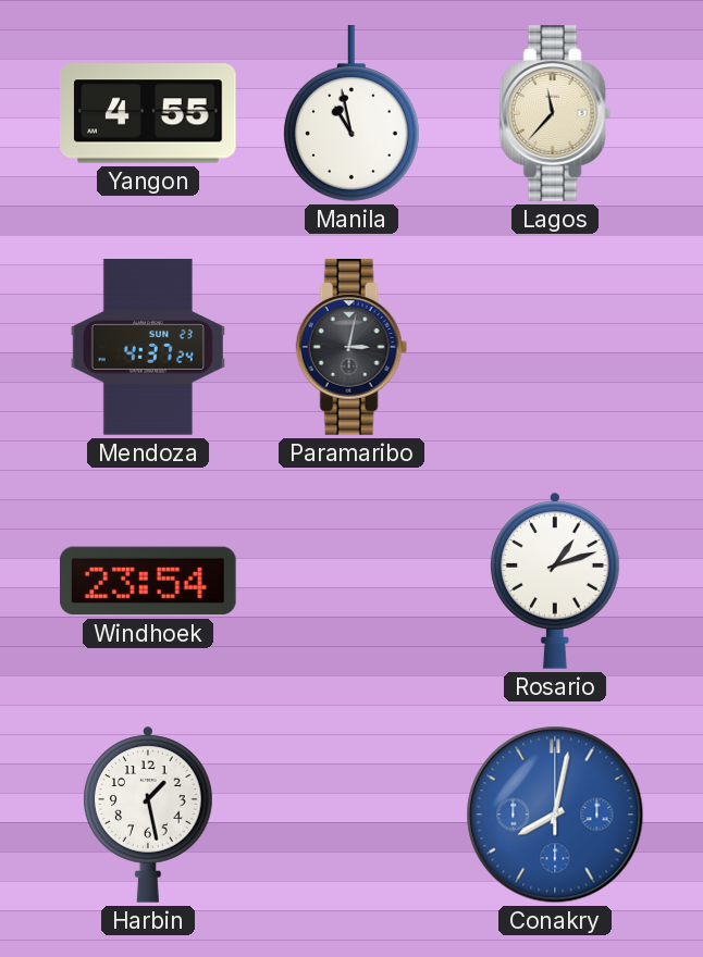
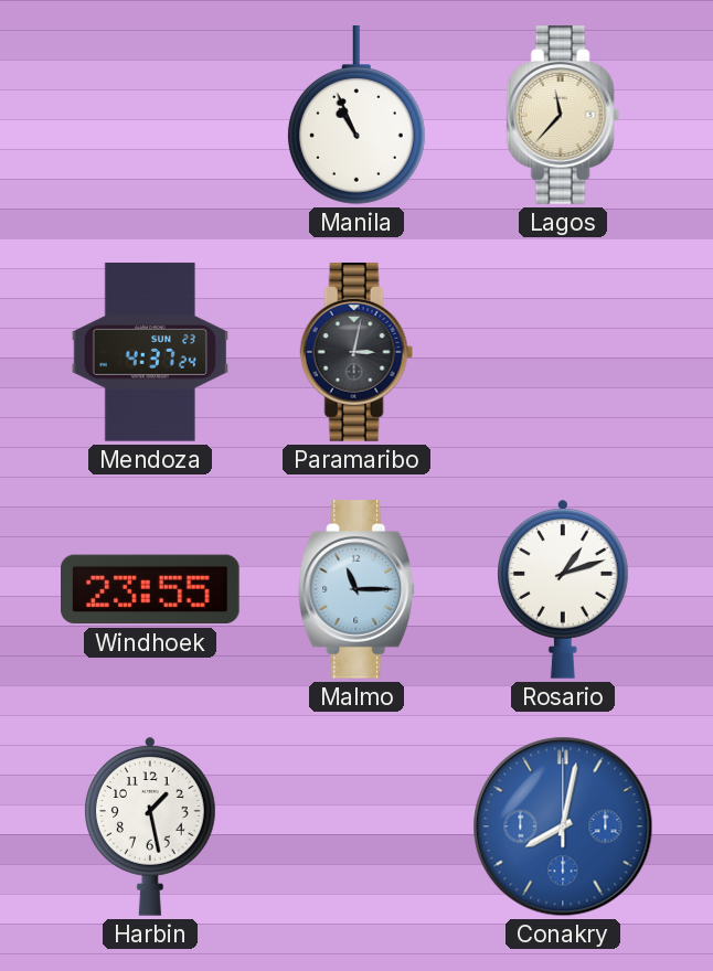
Yangon: 4:55 -> none
Manila: 10:58 -> 10:56
Windhoek: 23:54 -> 23:55
Malmo: none -> 11:15
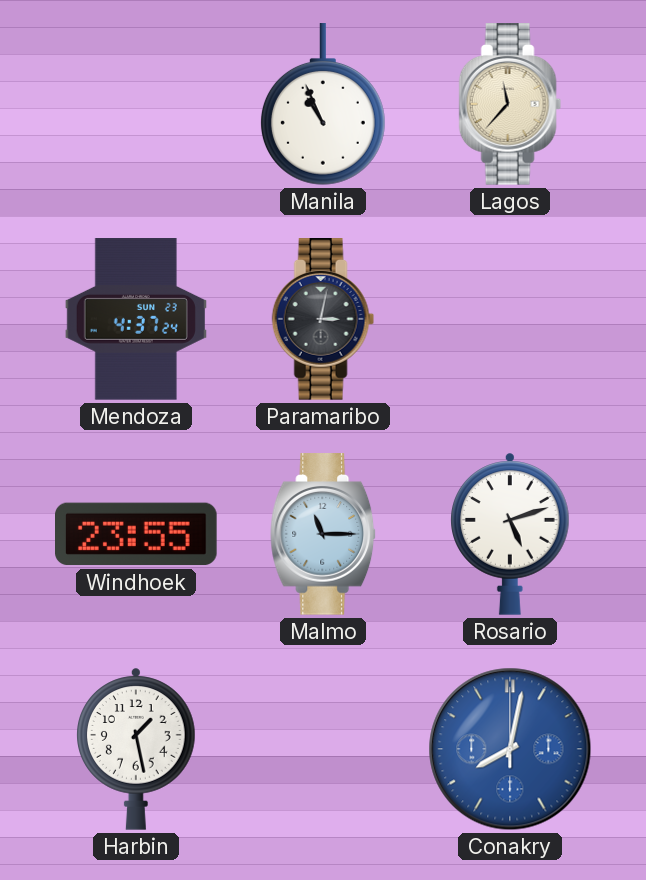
Rosario: 1:12 -> 5:12
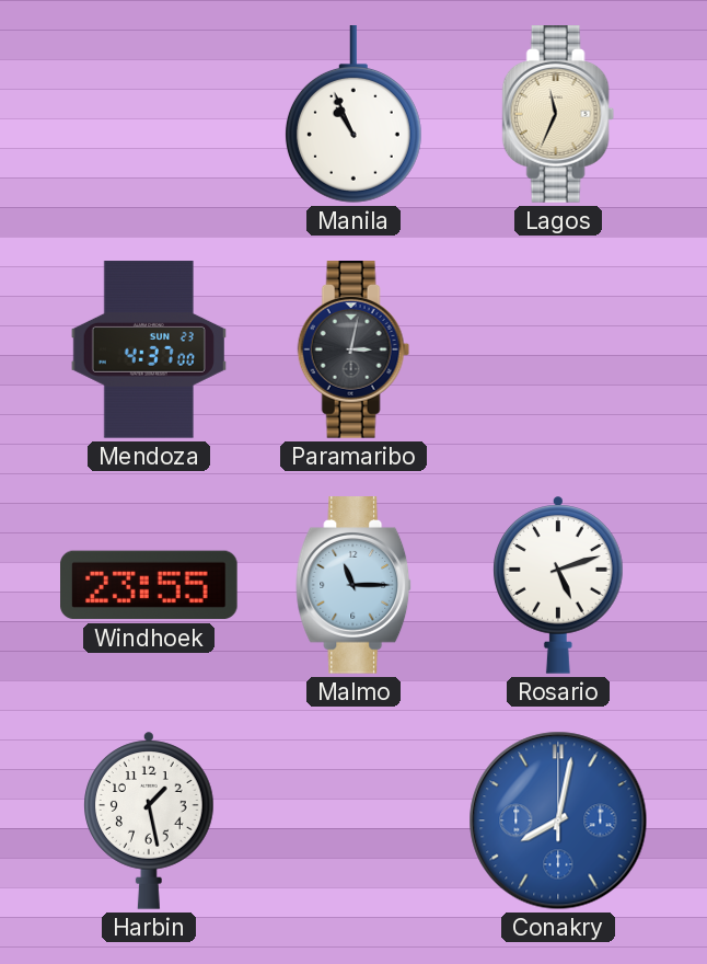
Lagos: 11:37 -> 11:34
Mendoza: 4:37:24 -> 4:37:00
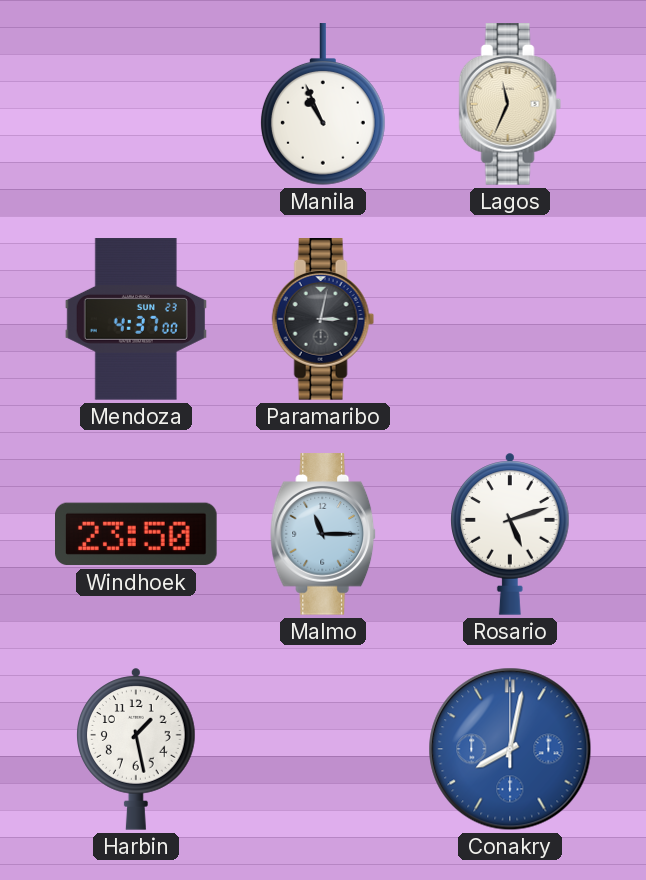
Windhoek: 23:55 -> 23:50
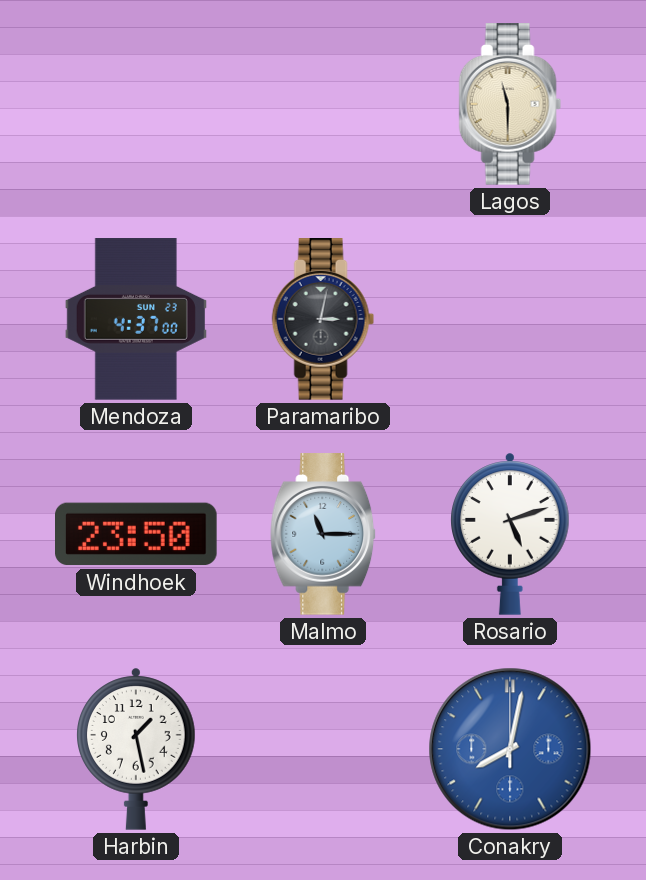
Manila: 10:56 -> none
Lagos: 11:34 -> 11:30
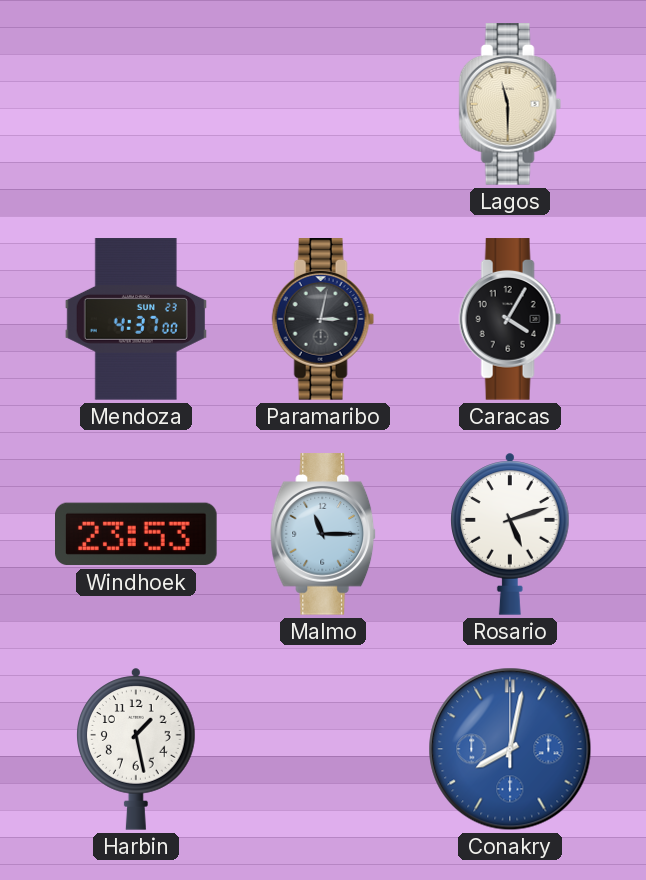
Caracas: none -> 4:05
Windhoek: 23:50 -> 23:53
